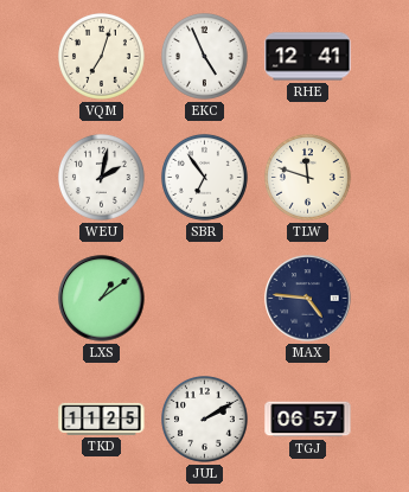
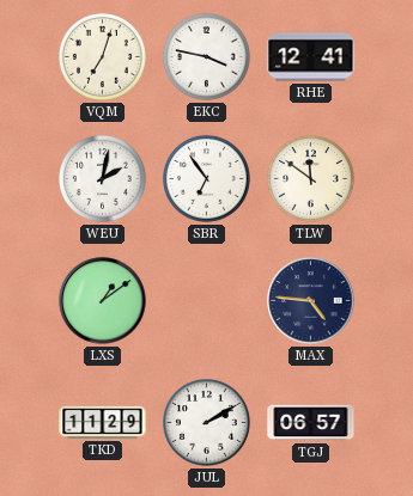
EKC: 4:56 -> 3:47
TLW: 11:48 -> 11:51
TKD: 11:25 -> 11:29
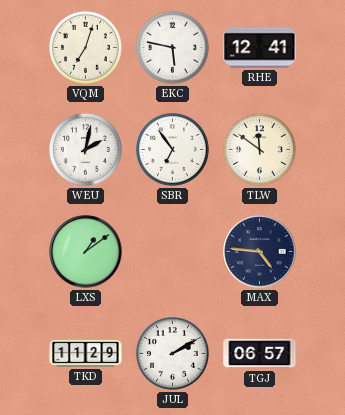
EKC: 3:47 -> 5:47
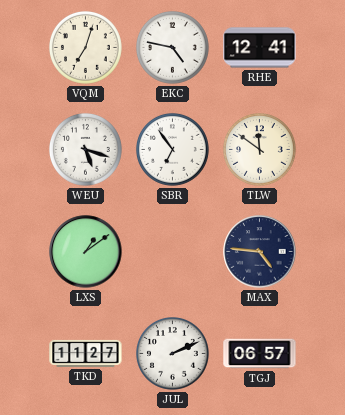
EKC: 5:47 -> 4:47
WEU: 2:02 -> 5:18
TKD: 11:29 -> 11:27
JUL: 2:10 -> 2:11
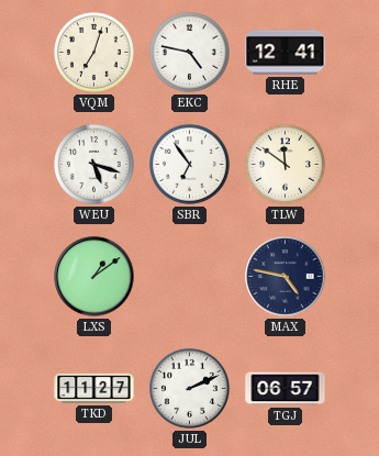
MAX: 4:46 -> 4:47
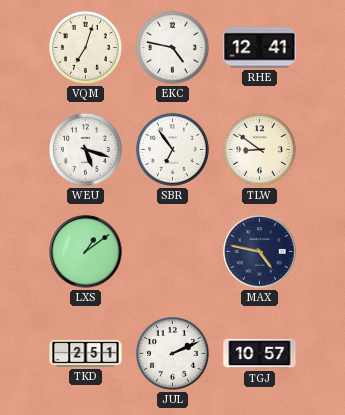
TLW: 11:51 -> 8:51
TKD: 11:27 -> 2:51
TGJ: 06:57 -> 10:57
